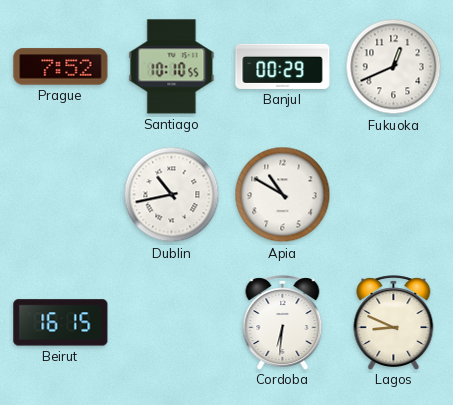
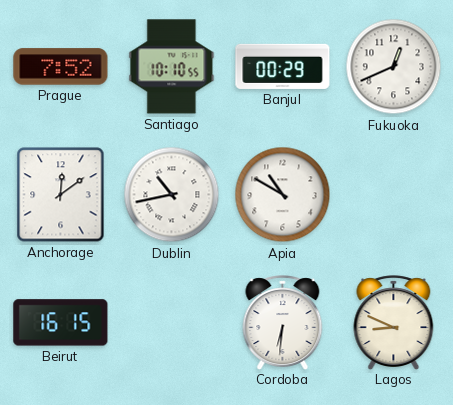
Anchorage: none -> 12:09
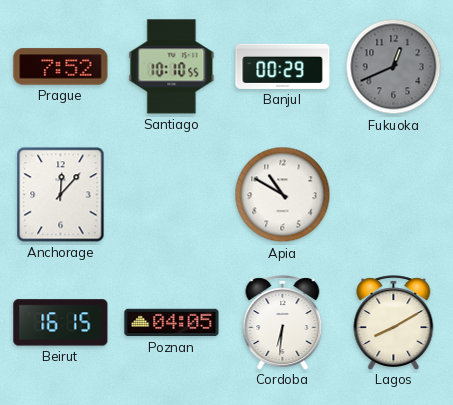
Fukuoka dial: white -> grey
Anchorage: 12:09 -> 12:07
Dublin: 10:43 -> none
Poznan: none -> 04:05
Lagos: 8:49 -> 8:10
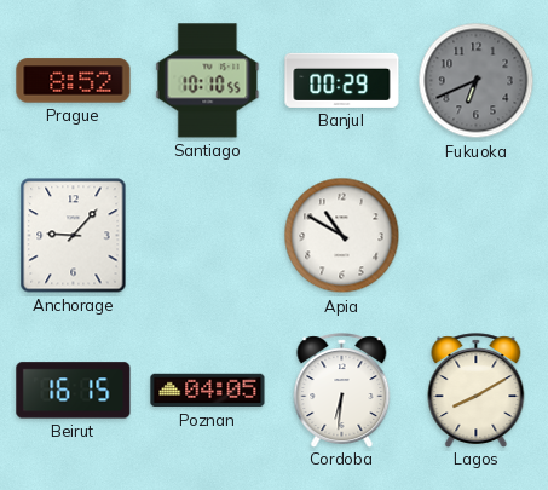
Prague: 7:52 -> 8:52
Fukuoka: 12:41 -> 6:41
Anchorage: 12:07 -> 9:07
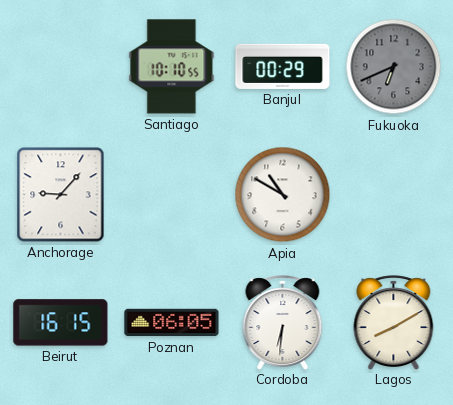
Prague: 8:52 -> none
Poznan: 04:05 -> 06:05
